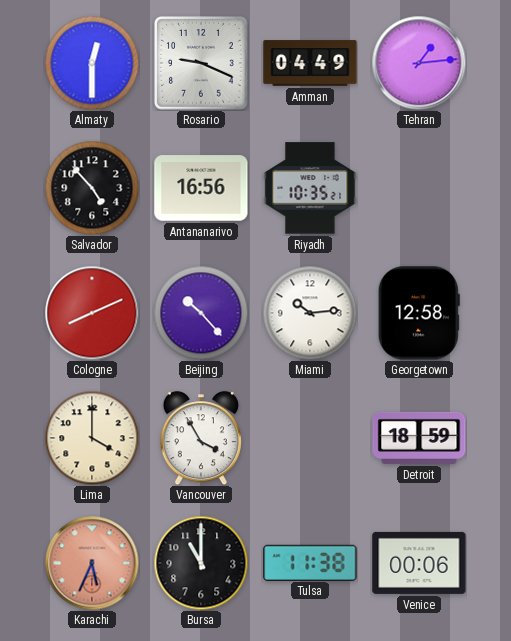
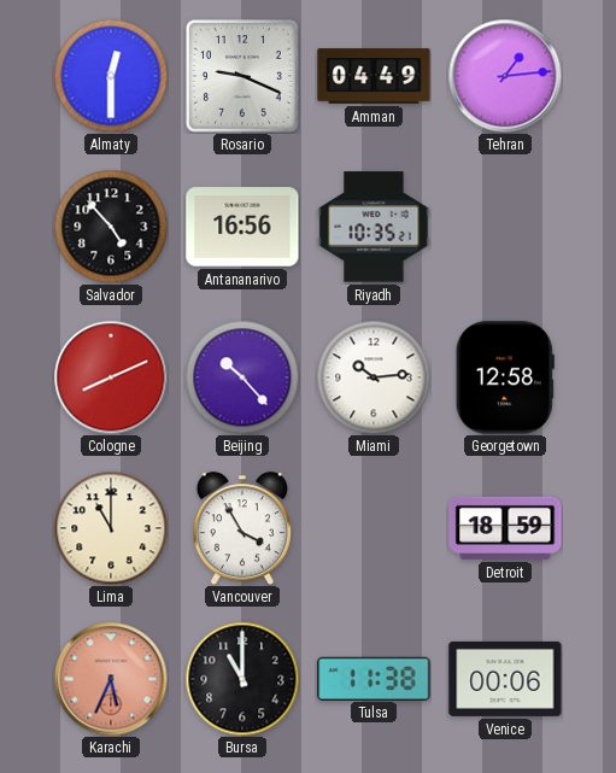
Lima: 4:00 -> 11:00
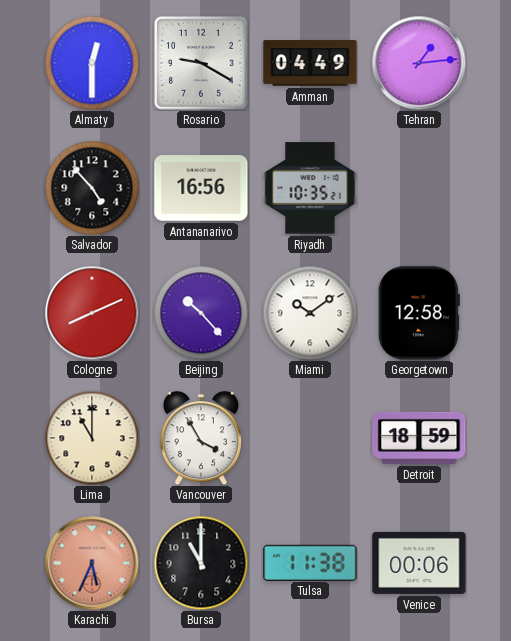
Rosario: 9:19 -> 9:20
Miami: 10:14 -> 10:09
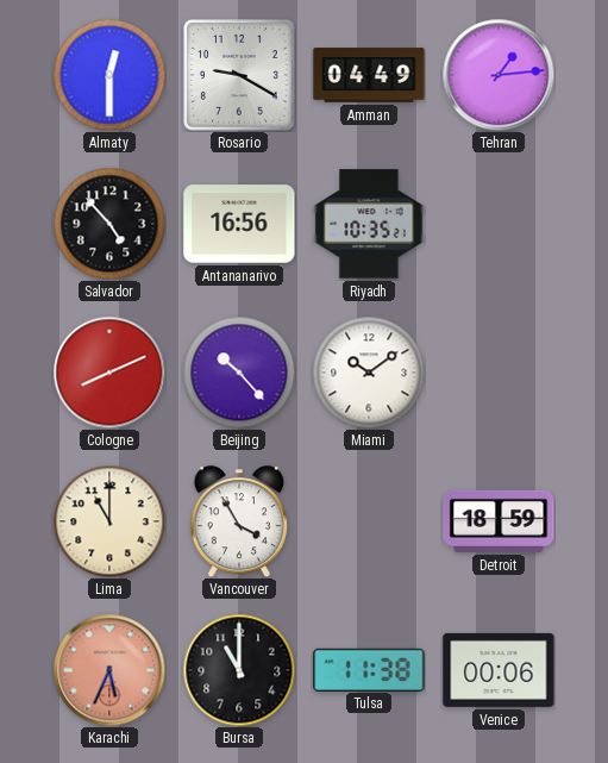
Georgetown: 12:58 -> none
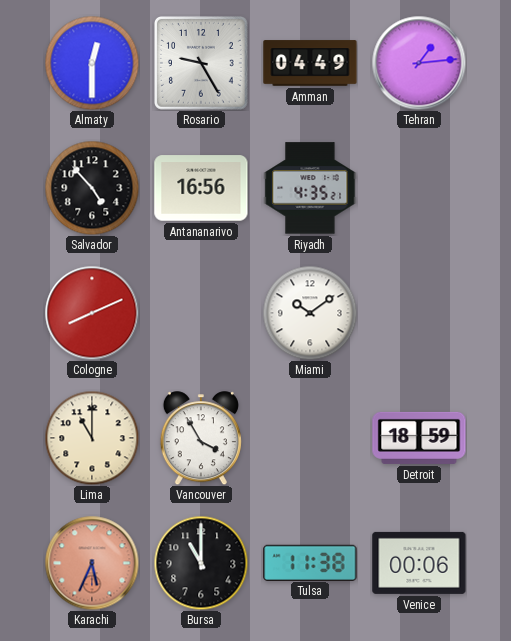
Rosario: 9:20 -> 9:25
Riyadh: 10:35 -> 4:35
Beijing: 10:23 -> none
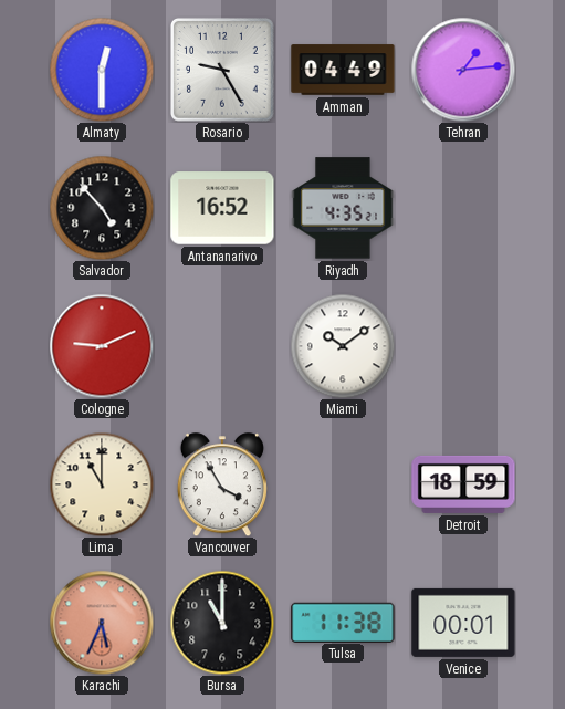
Antananarivo: 16:56 -> 16:52
Cologne: 8:11 -> 9:11
Venice: 00:06 -> 00:01
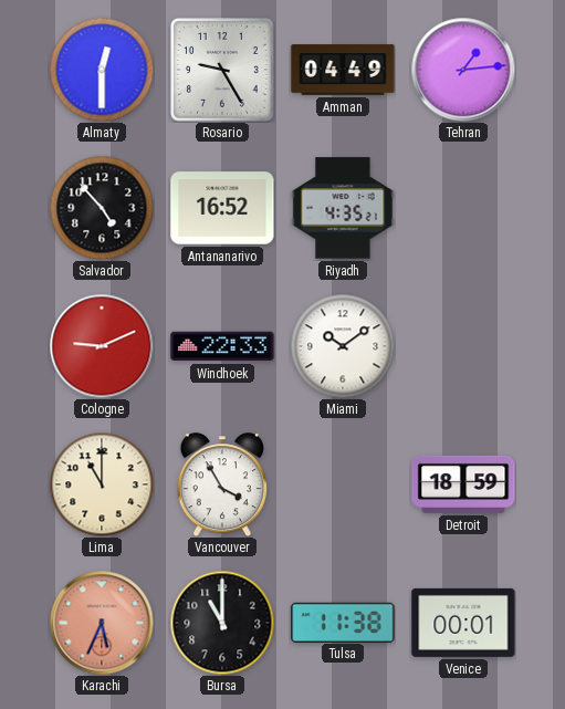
Windhoek: none -> 22:33
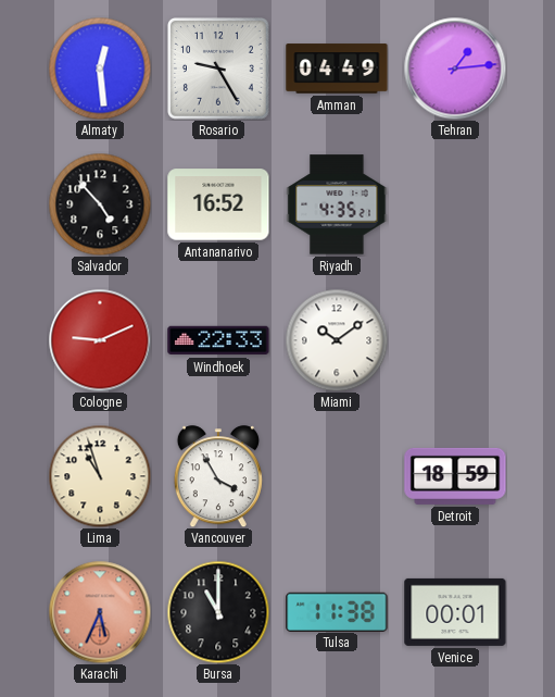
Almaty: 12:30 -> 12:29
Lima: 11:00 -> 10:57
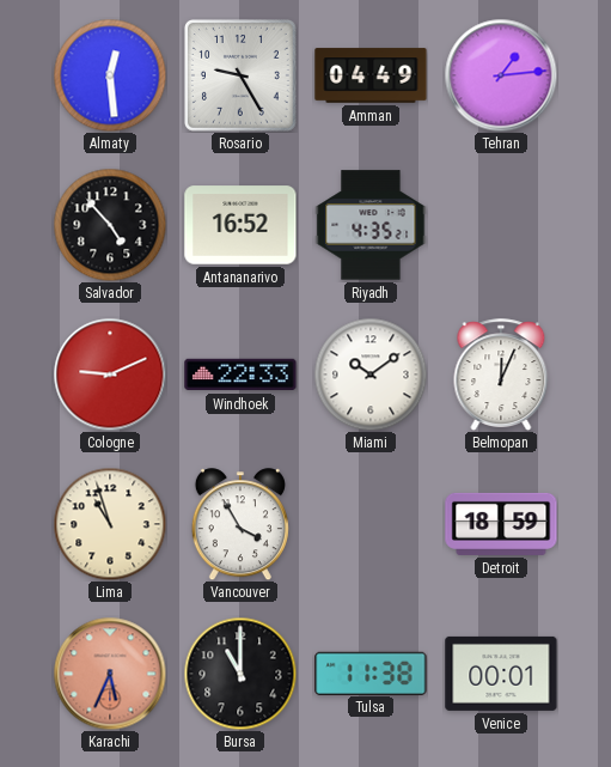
Belmopan: none -> 12:04
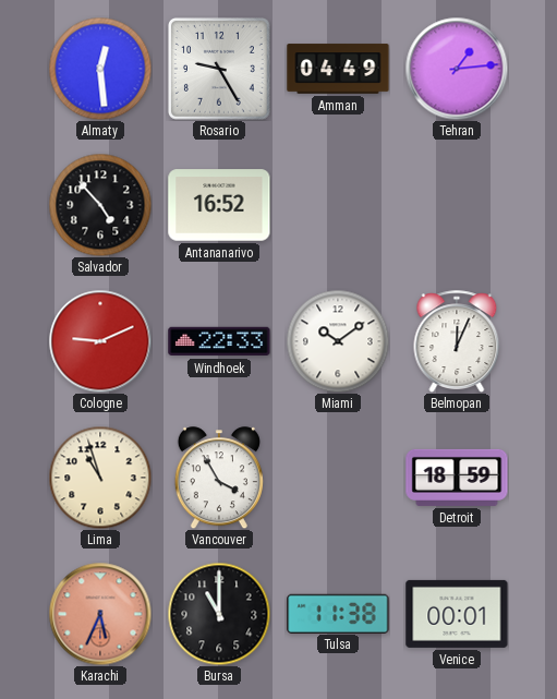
Riyadh: 4:35 -> none
